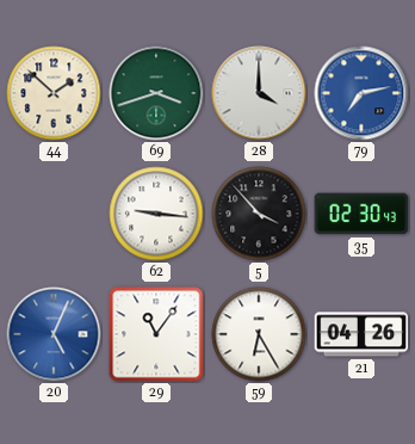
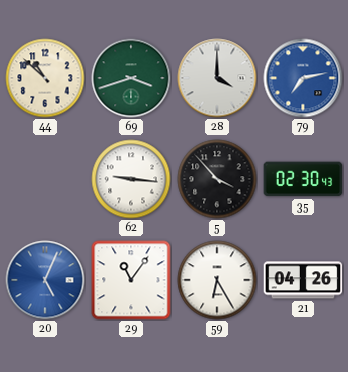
44: 1:52 -> 10:52
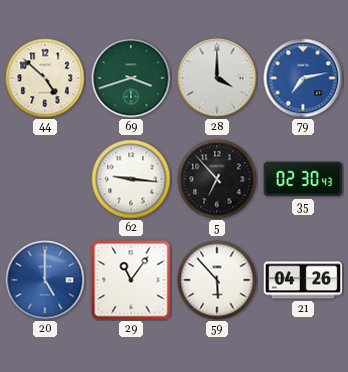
44: 10:52 -> 4:52
5: 3:53 -> 6:53
20: 5:04 -> 5:00
59: 6:25 -> 5:53
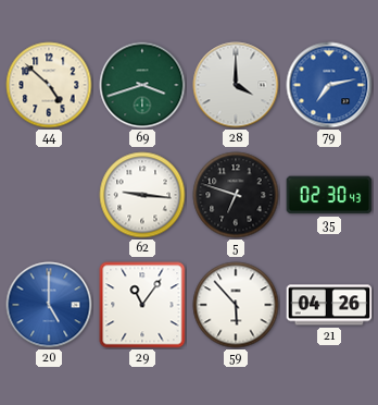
5: 6:53 -> 6:48
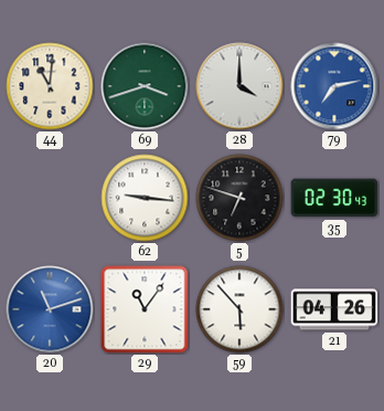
44: 4:52 -> 11:01
20: 5:00 -> 11:12
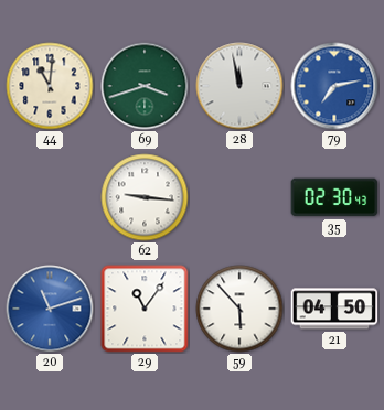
28: 4:00 -> 11:58
5: 6:48 -> none
21: 04:26 -> 04:50
